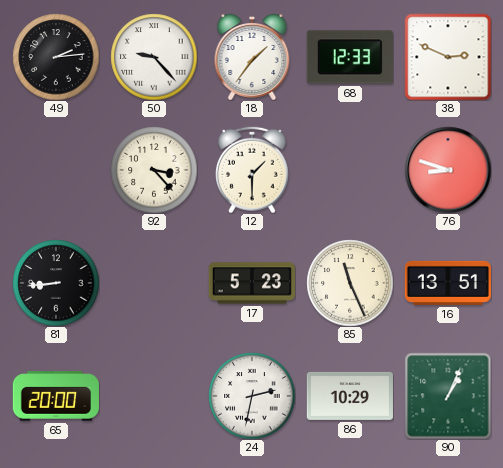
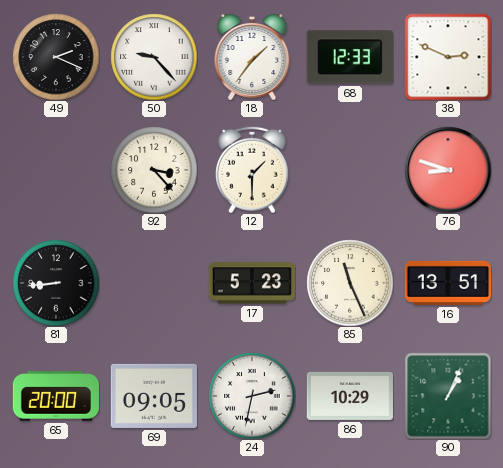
49: 2:14 -> 2:19
69: none -> 09:05
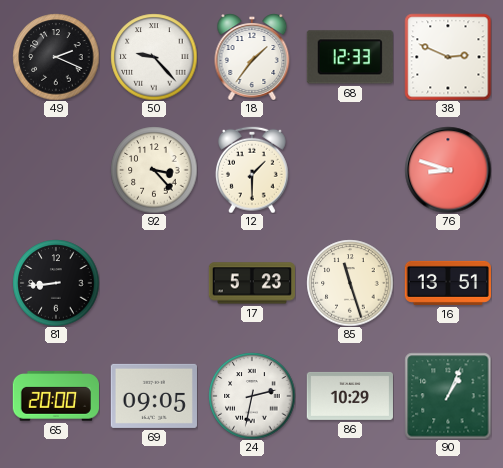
85: 11:26 -> 11:27
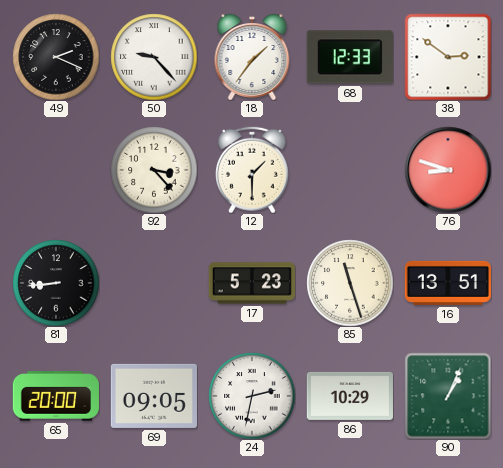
38: 2:49 -> 2:51
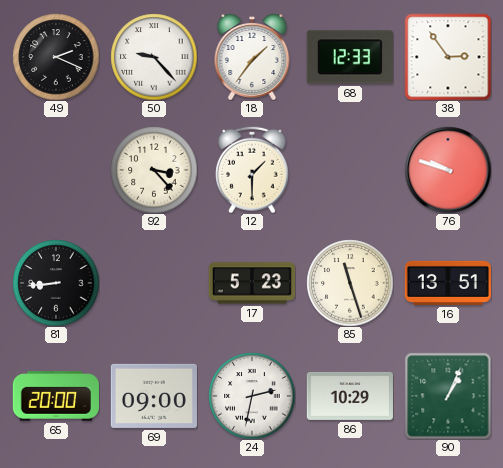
38: 2:51 -> 2:54
76: 8:48 -> 9:48
69: 09:05 -> 09:00
